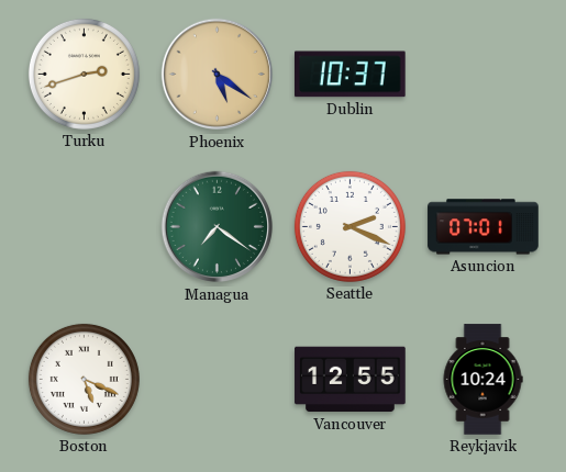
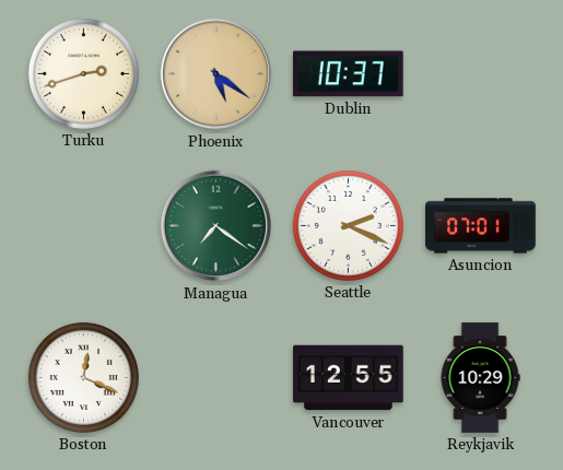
Boston: 5:19 -> 12:19
Reykjavik: 10:24 -> 10:29
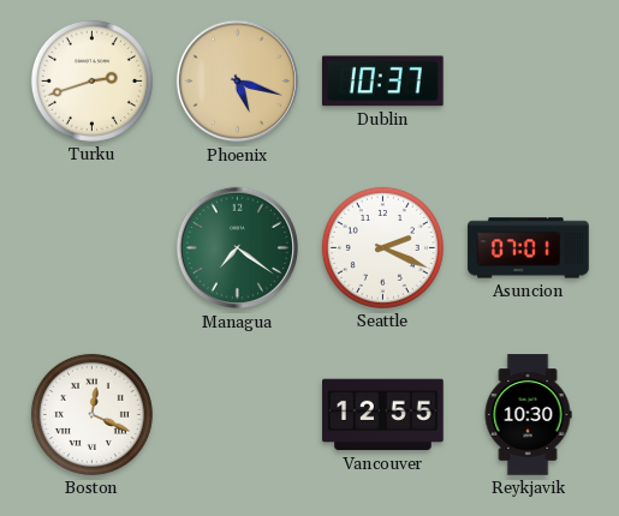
Phoenix: 5:21 -> 5:18
Reykjavik: 10:29 -> 10:30
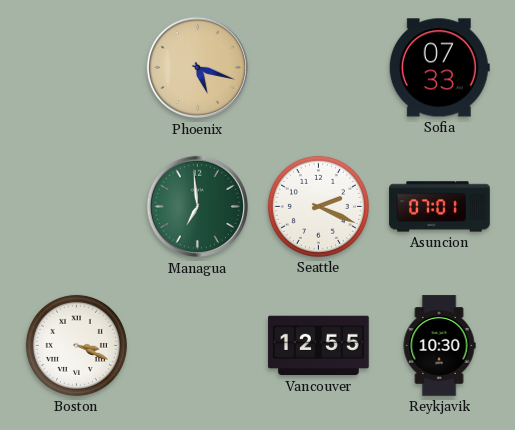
Turku: 2:42 -> none
Dublin: 10:37 -> none
Sofia: none -> 07:33
Managua: 7:21 -> 6:59
Boston: 12:19 -> 3:19
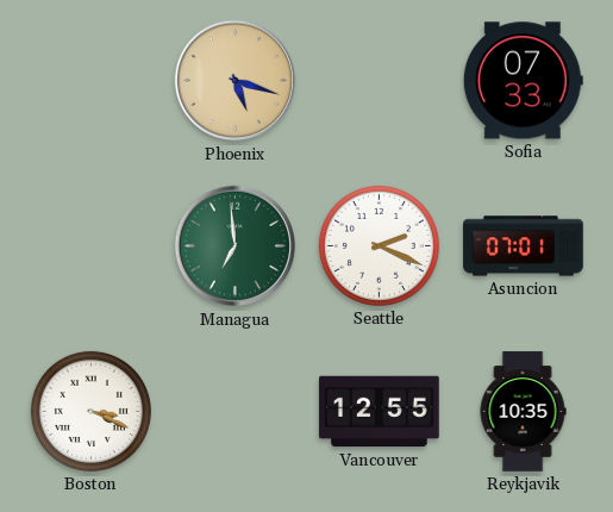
Reykjavik: 10:30 -> 10:35
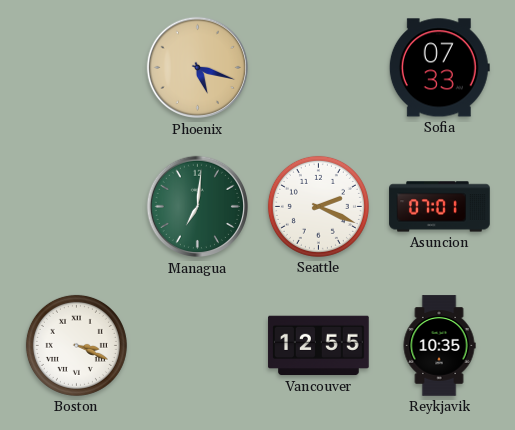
Managua: 6:59 -> 7:01
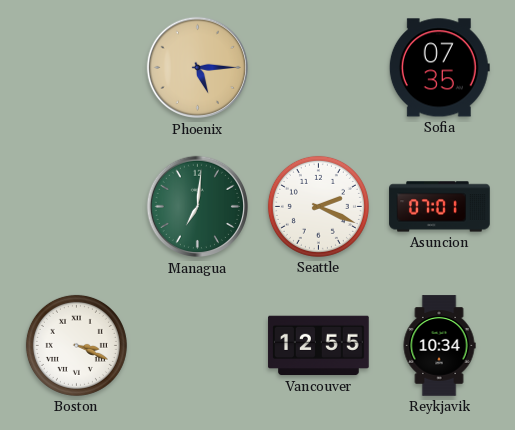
Phoenix: 5:18 -> 5:15
Sofia: 07:33 -> 07:35
Reykjavik: 10:35 -> 10:34
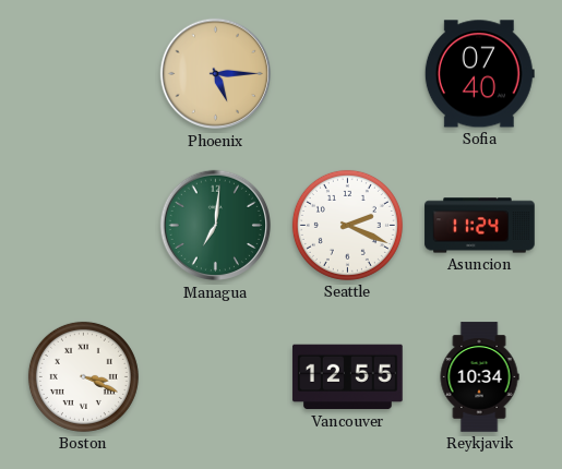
Sofia: 07:35 -> 07:40
Asuncion: 07:01 -> 11:24
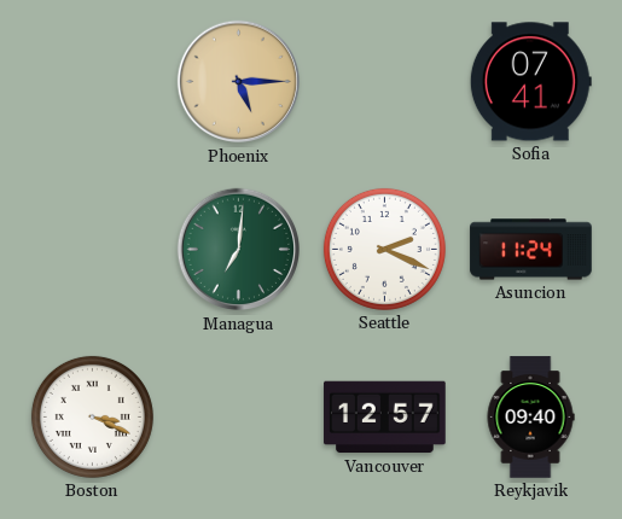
Sofia: 07:40 -> 07:41
Vancouver: 12:55 -> 12:57
Reykjavik: 10:34 -> 09:40
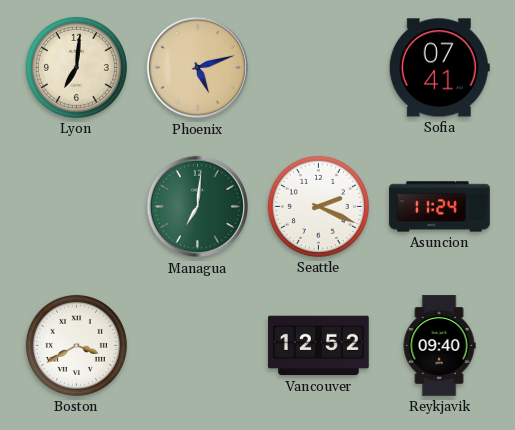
Lyon: none -> 7:01
Phoenix: 5:15 -> 5:12
Boston: 3:19 -> 3:40
Vancouver: 12:57 -> 12:52
